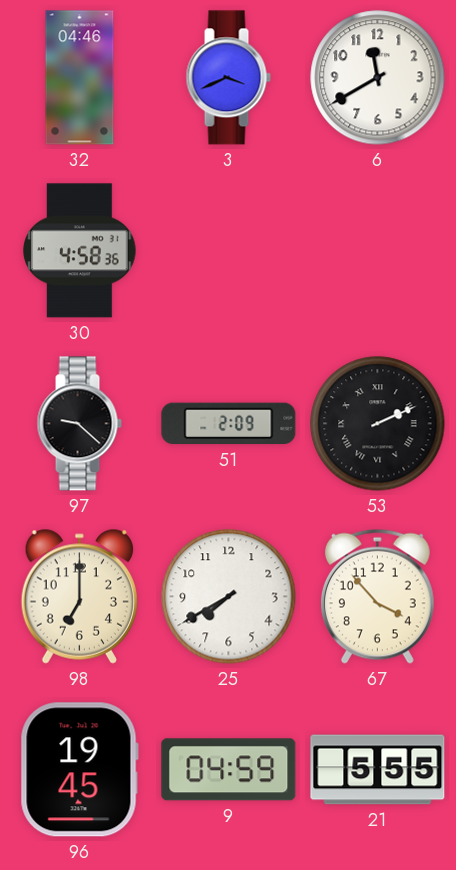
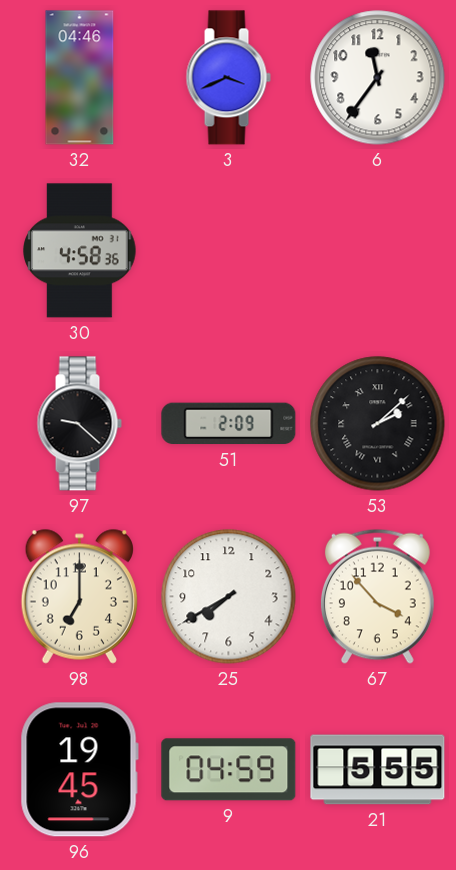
6: 11:40 -> 11:36
53: 2:11 -> 2:08
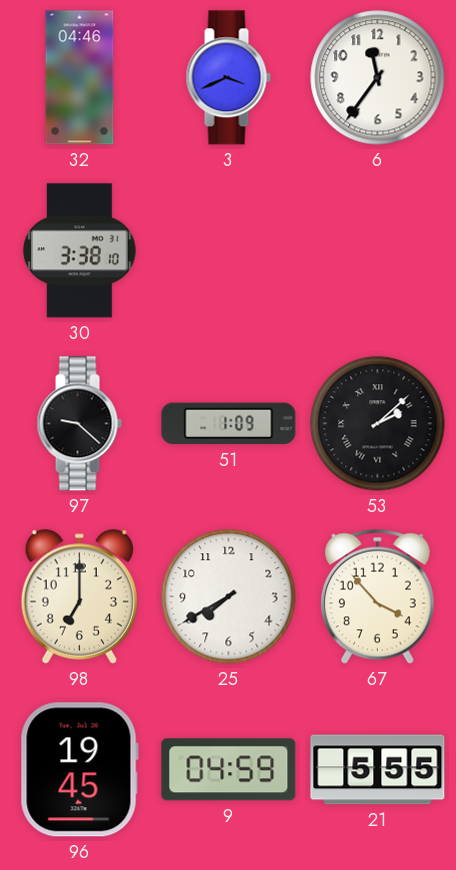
30: 4:58 -> 3:38
51: 2:09 -> 1:09
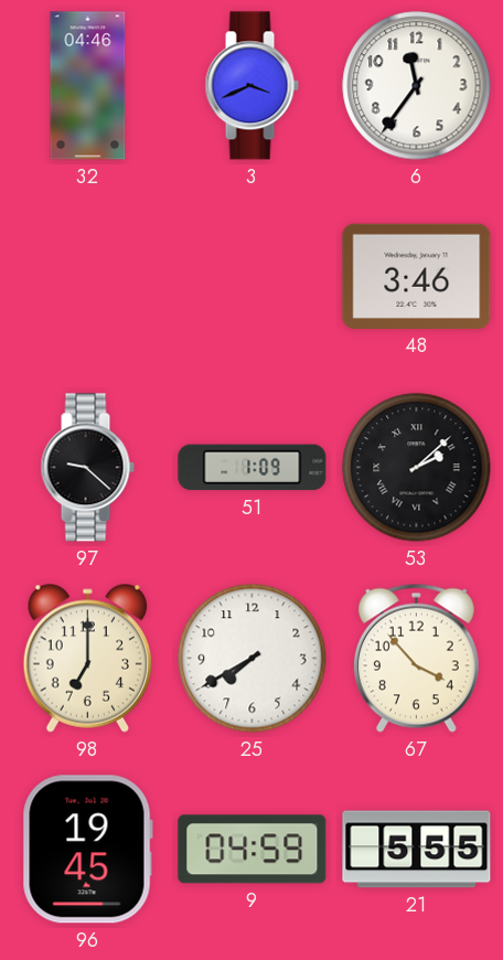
30: 3:38 -> none
48: none -> 3:46
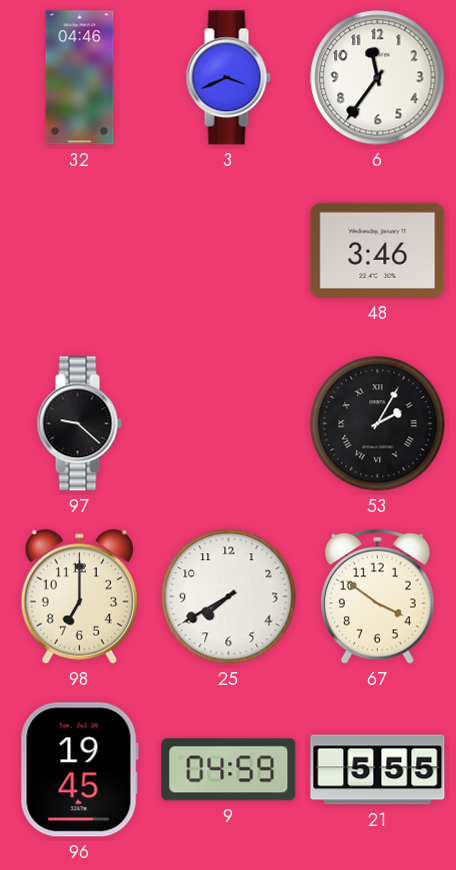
51: 1:09 -> none
53: 2:08 -> 2:05
67: 3:53 -> 3:51
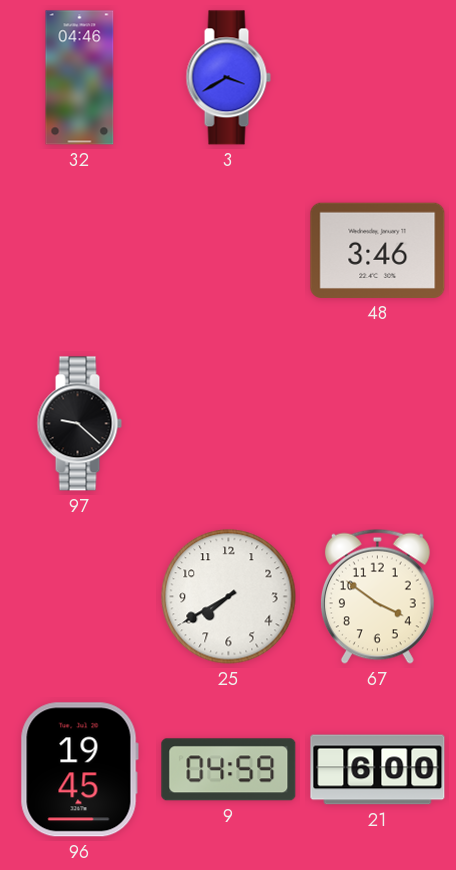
3: 3:41 -> 3:40
6: 11:36 -> none
53: 2:05 -> none
98: 7:00 -> none
21: 5:55 -> 6:00
